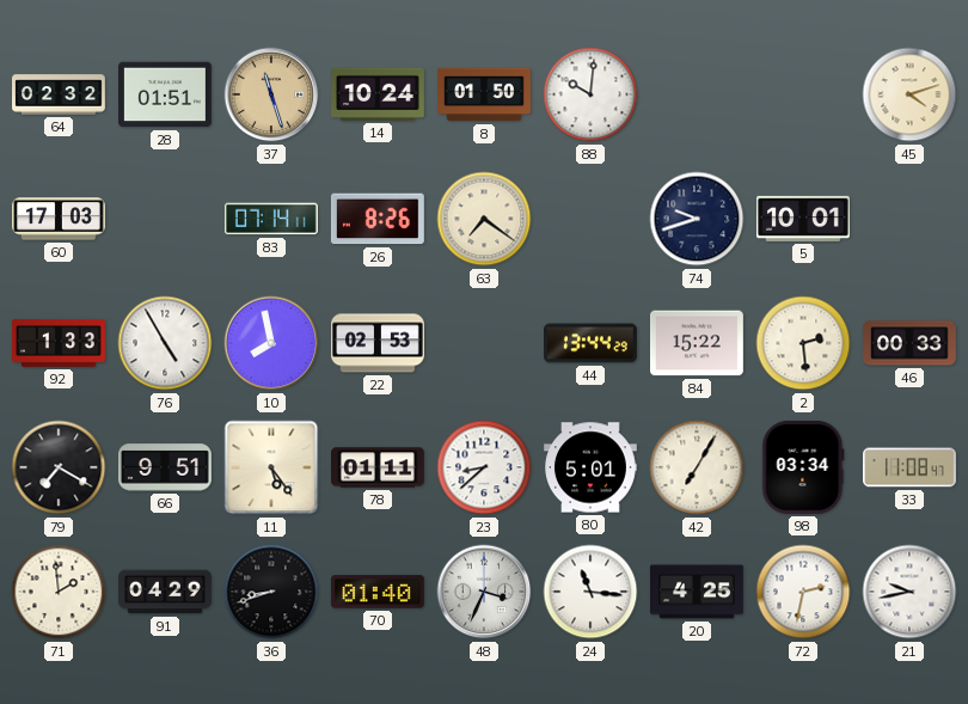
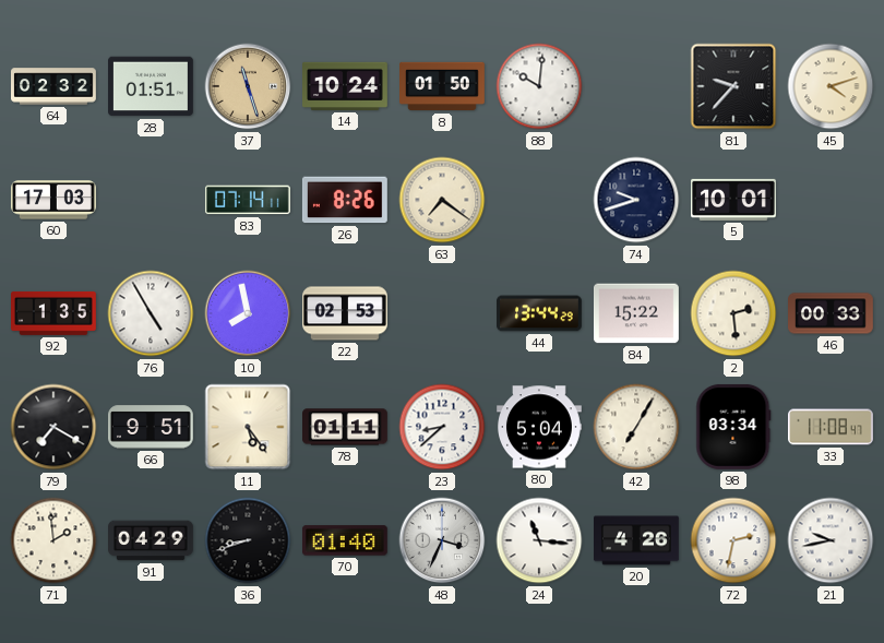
81: none -> 9:37
92: 1:33 -> 1:35
80: 5:01 -> 5:04
20: 4:25 -> 4:26
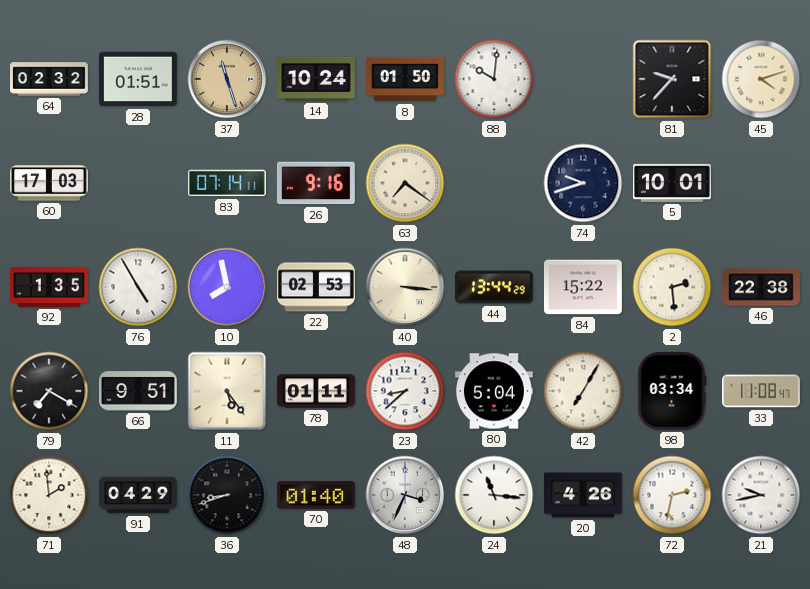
26: 8:26 -> 9:16
40: none -> 3:16
46: 00:33 -> 22:38
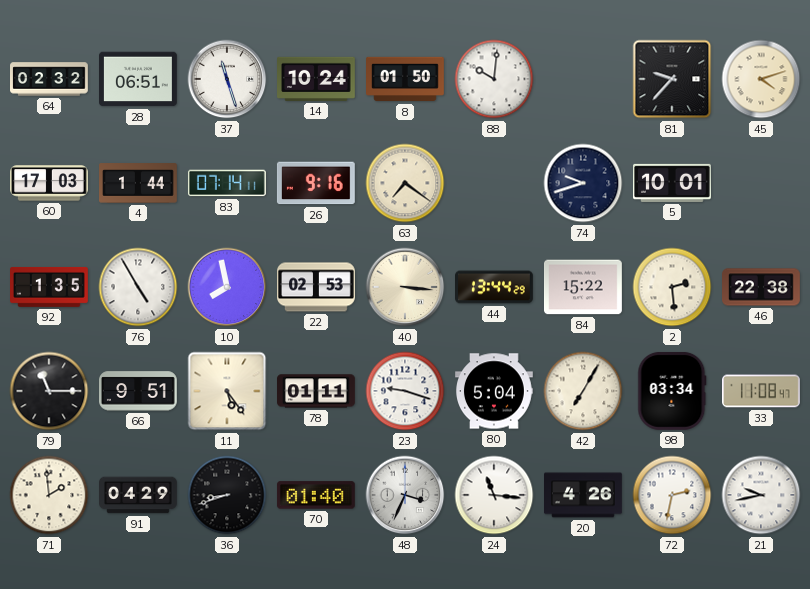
28: 01:51 -> 06:51
37 dial: champagne -> white
4: none -> 1:44
79: 7:20 -> 11:15
23: 8:38 -> 9:18
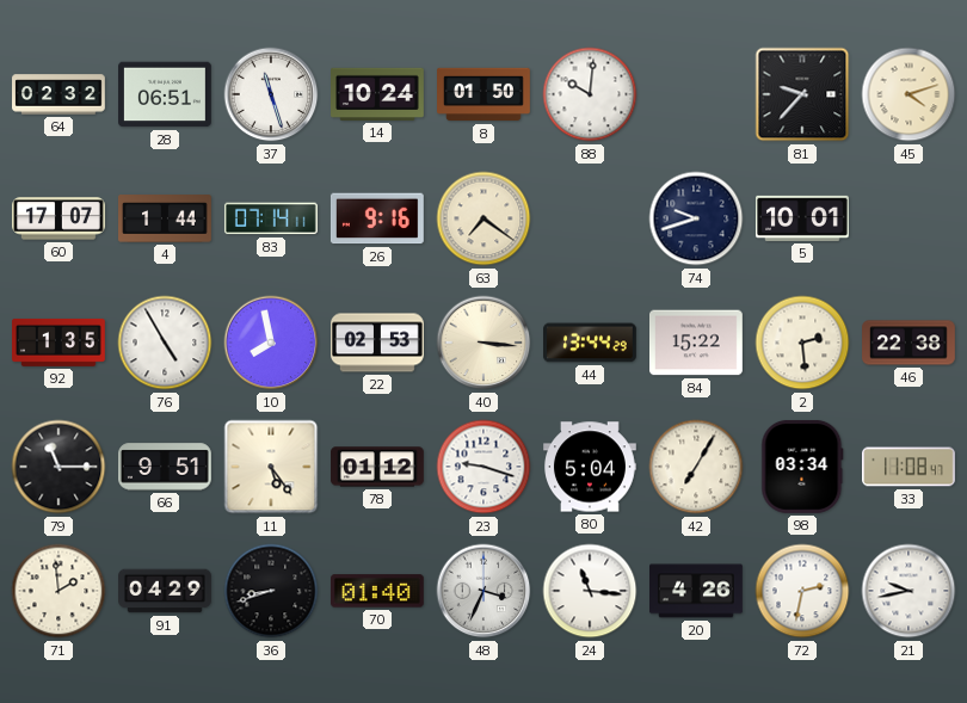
60: 17:03 -> 17:07
78: 01:11 -> 01:12
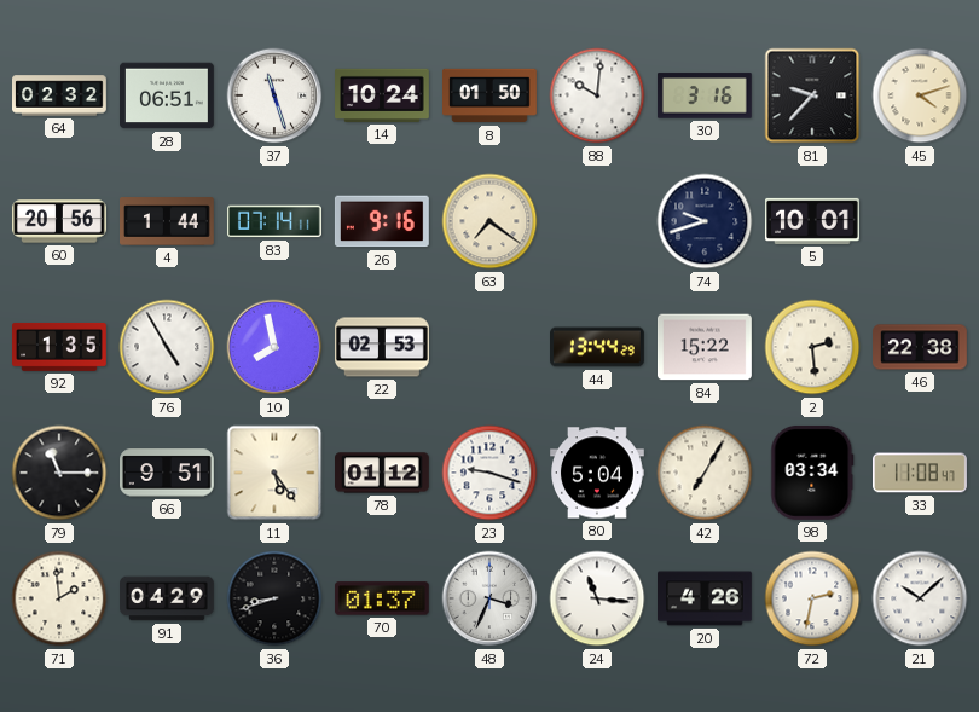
30: none -> 3:16
60: 17:07 -> 20:56
40: 3:16 -> none
70: 01:40 -> 01:37
21: 9:43 -> 10:08
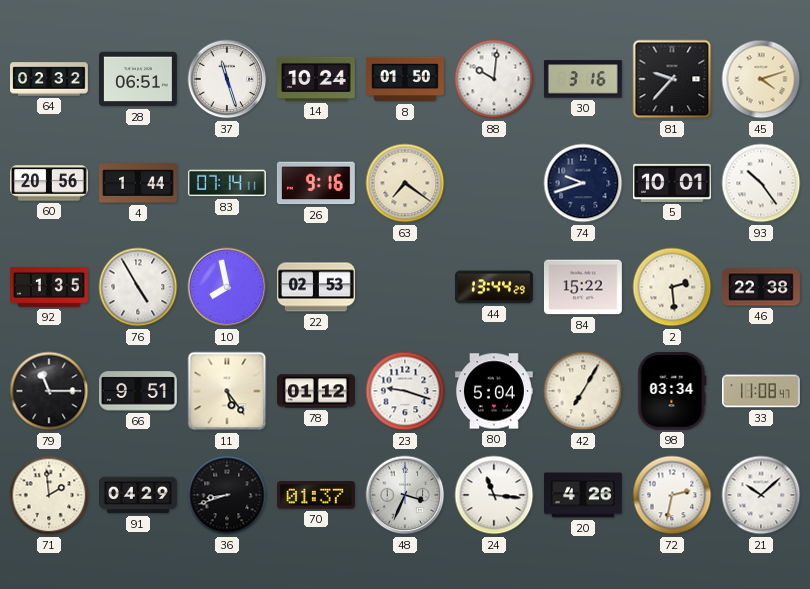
93: none -> 10:24
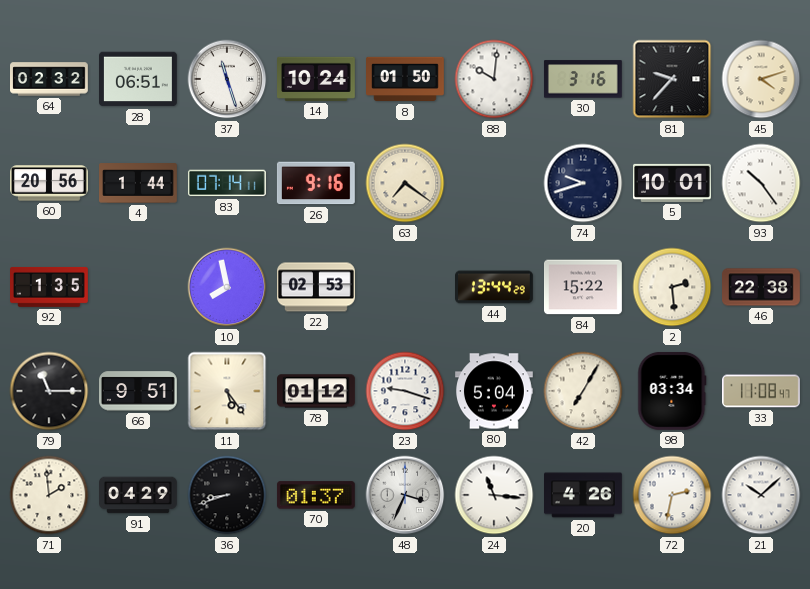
76: 4:55 -> none
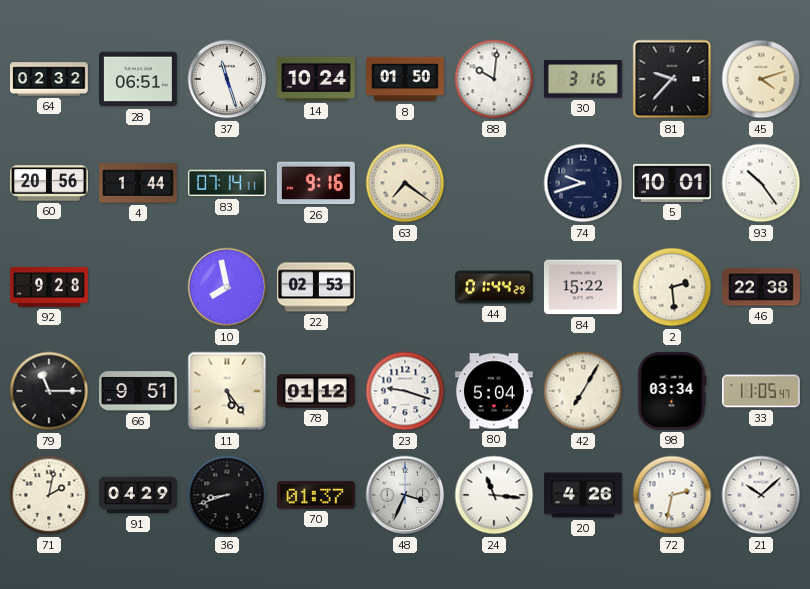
92: 1:35 -> 9:28
44: 13:44 -> 01:44
33: 11:08 -> 11:05
71: 1:59 -> 2:02
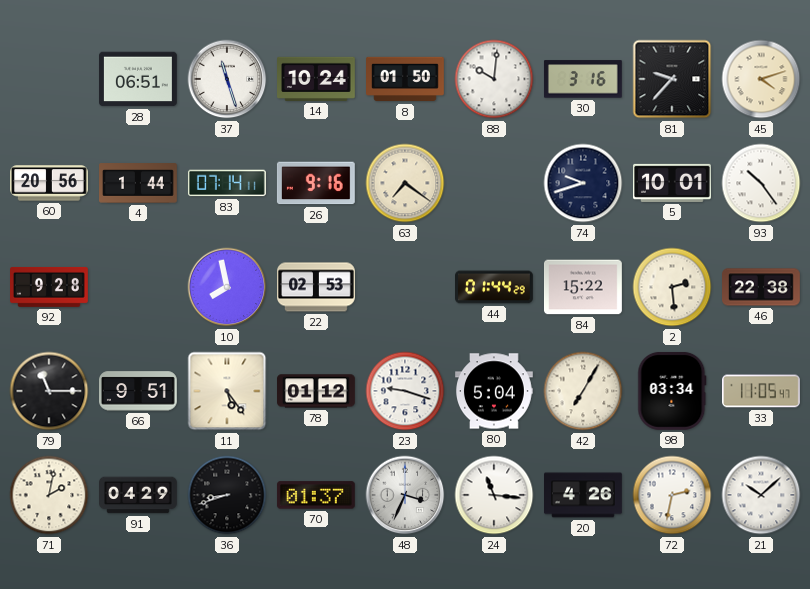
64: 02:32 -> none
